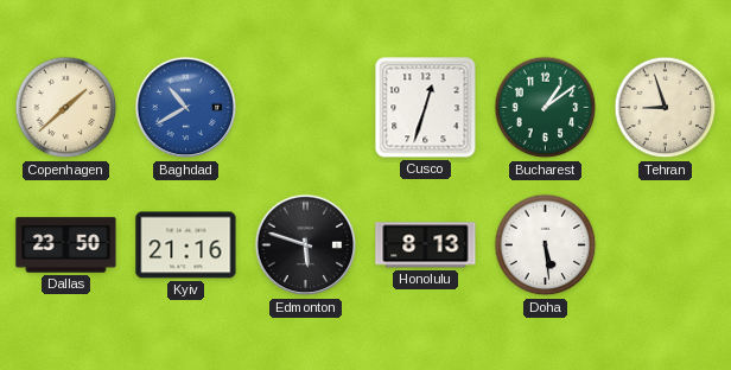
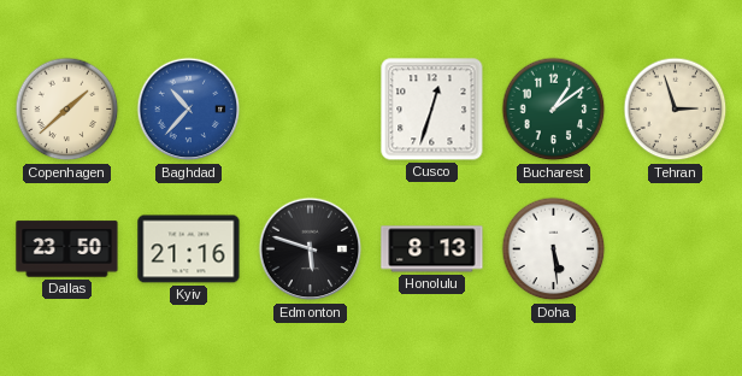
Baghdad: 10:40 -> 10:37
Tehran: 8:57 -> 2:57
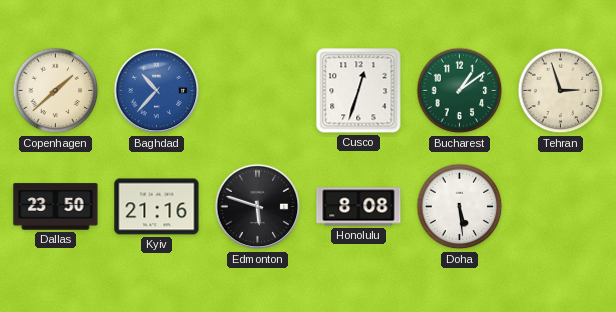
Honolulu: 8:13 -> 8:08
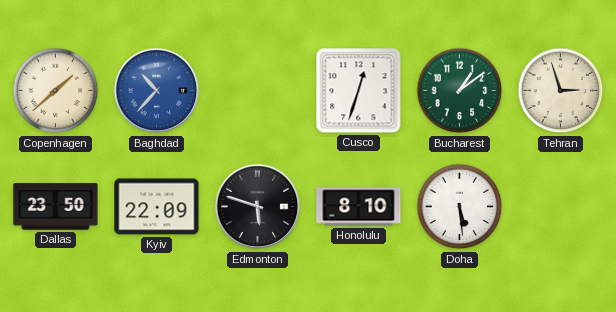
Kyiv: 21:16 -> 22:09
Honolulu: 8:08 -> 8:10
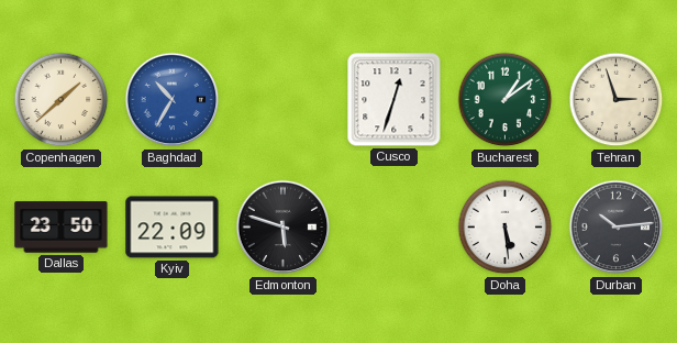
Baghdad: 10:37 -> 10:35
Honolulu: 8:10 -> none
Durban: none -> 10:14
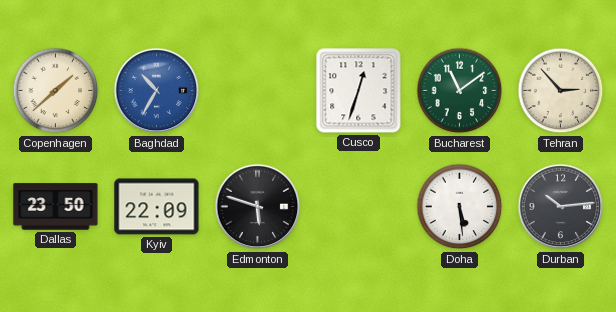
Bucharest: 1:09 -> 11:09
Tehran: 2:57 -> 2:53
